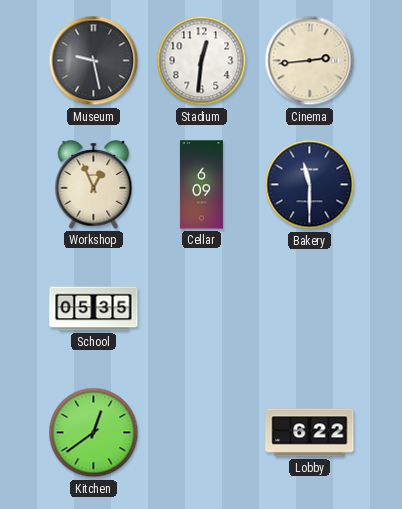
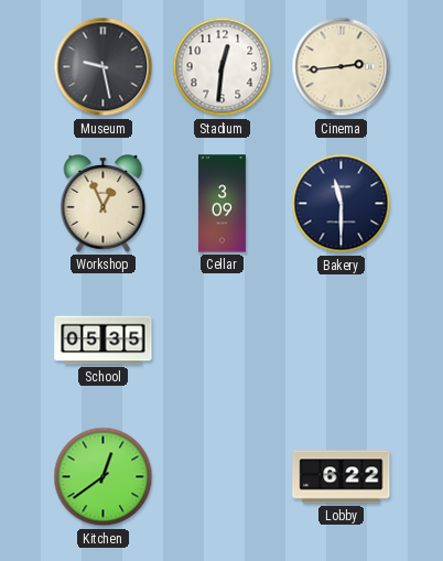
Cellar: 6:09 -> 3:09
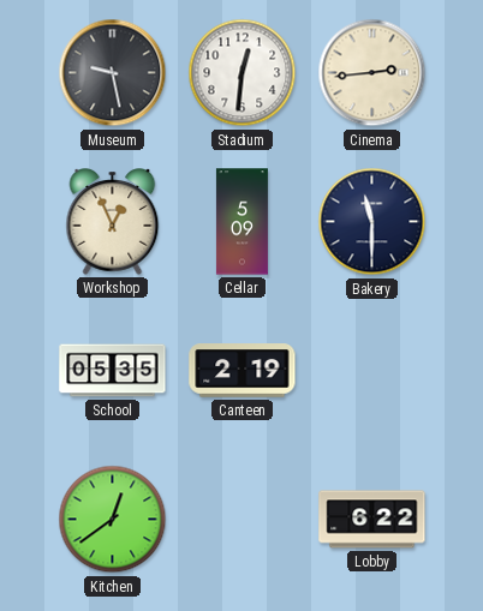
Cellar: 3:09 -> 5:09
Canteen: none -> 2:19
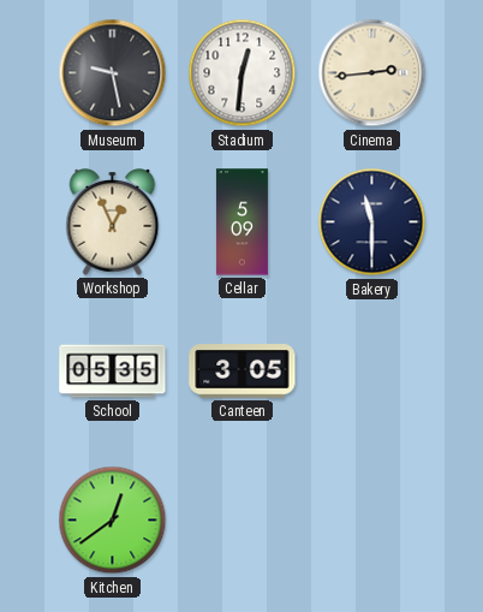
Canteen: 2:19 -> 3:05
Lobby: 6:22 -> none
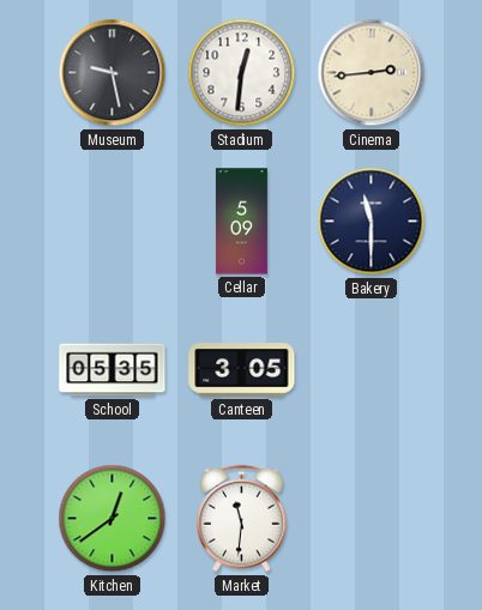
Workshop: 12:56 -> none
Market: none -> 11:31
